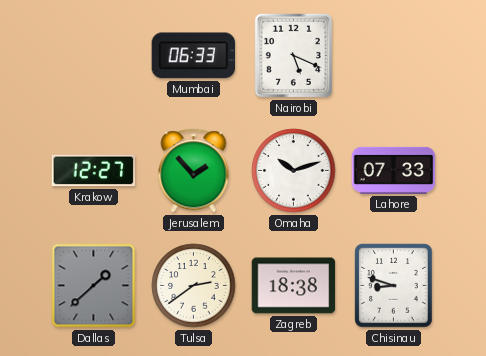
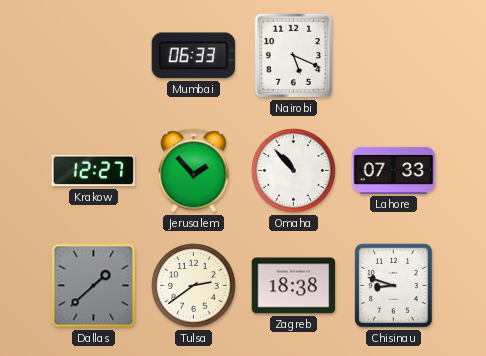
Omaha: 10:12 -> 10:53
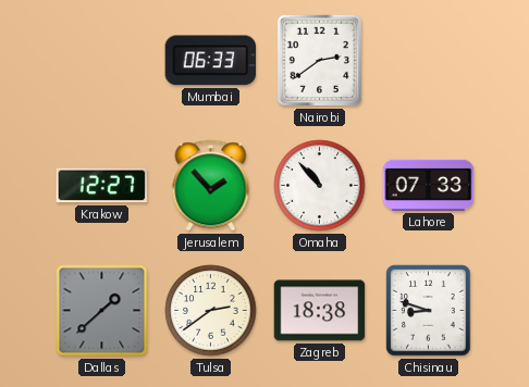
Nairobi: 5:19 -> 2:39
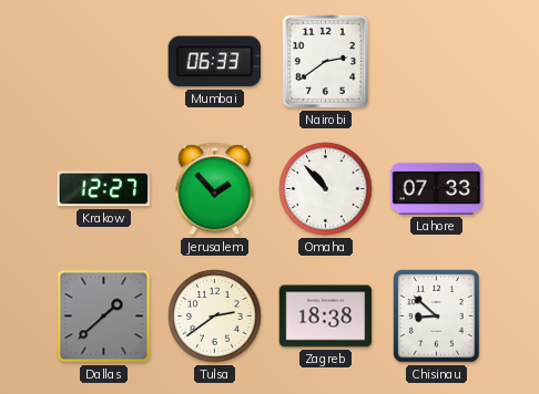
Chisinau: 8:48 -> 8:52
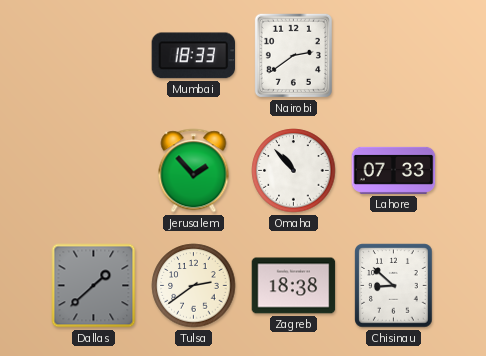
Mumbai: 06:33 -> 18:33
Krakow: 12:27 -> none
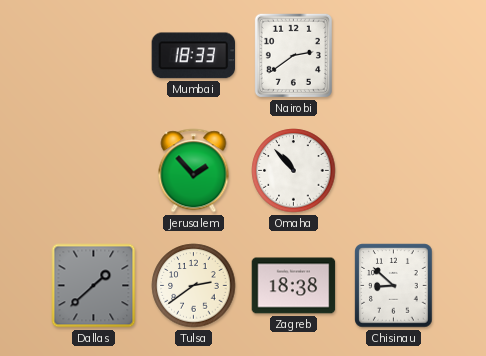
Lahore: 07:33 -> none
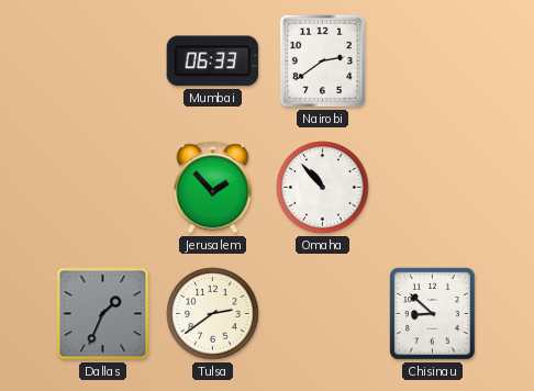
Mumbai: 18:33 -> 06:33
Dallas: 1:38 -> 1:34
Zagreb: 18:38 -> none
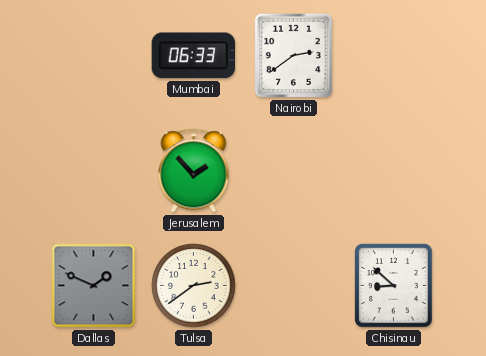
Omaha: 10:53 -> none
Dallas: 1:34 -> 1:49
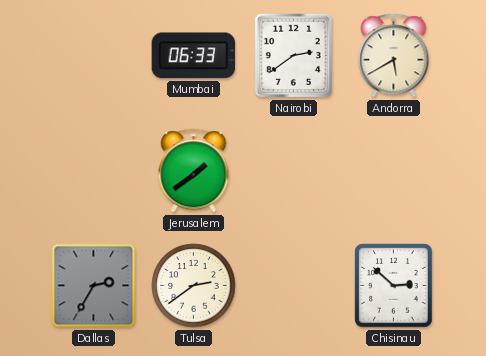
Andorra: none -> 5:40
Jerusalem: 1:53 -> 1:39
Dallas: 1:49 -> 2:35
Chisinau: 8:52 -> 2:52
